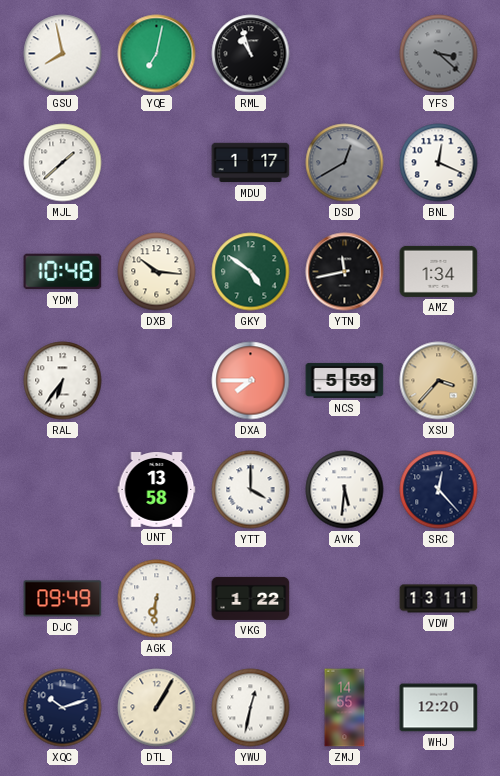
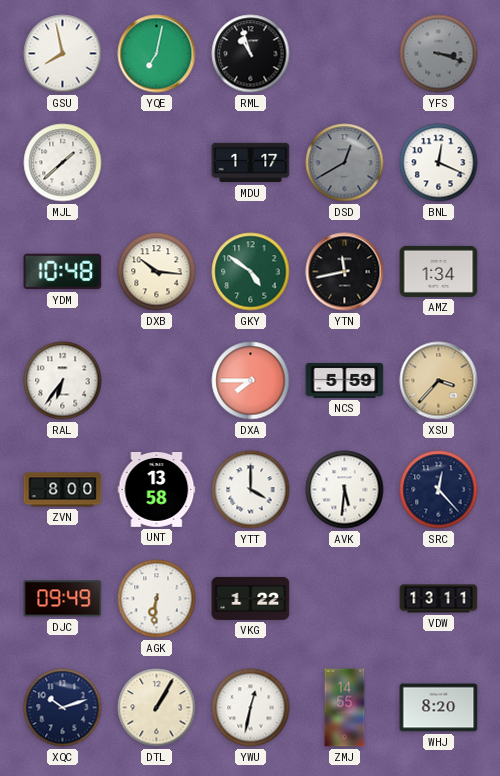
YFS: 3:22 -> 3:18
ZVN: none -> 8:00
WHJ: 12:20 -> 8:20
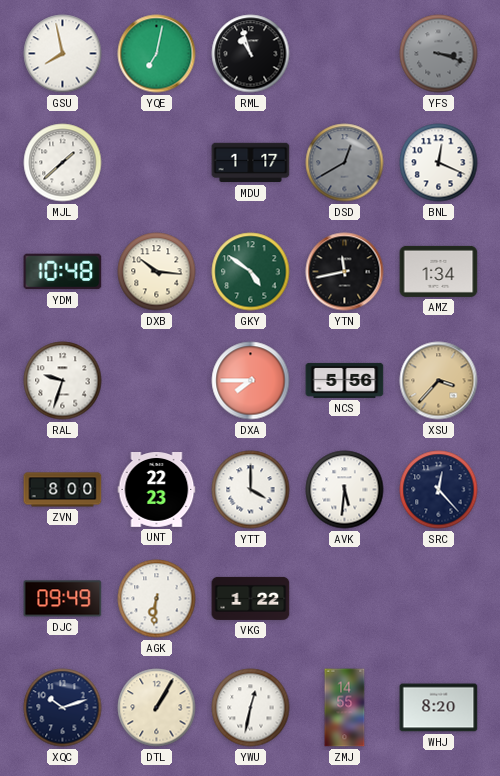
RAL: 6:36 -> 9:33
NCS: 5:59 -> 5:56
UNT: 13:58 -> 22:23
VDW: 13:11 -> none
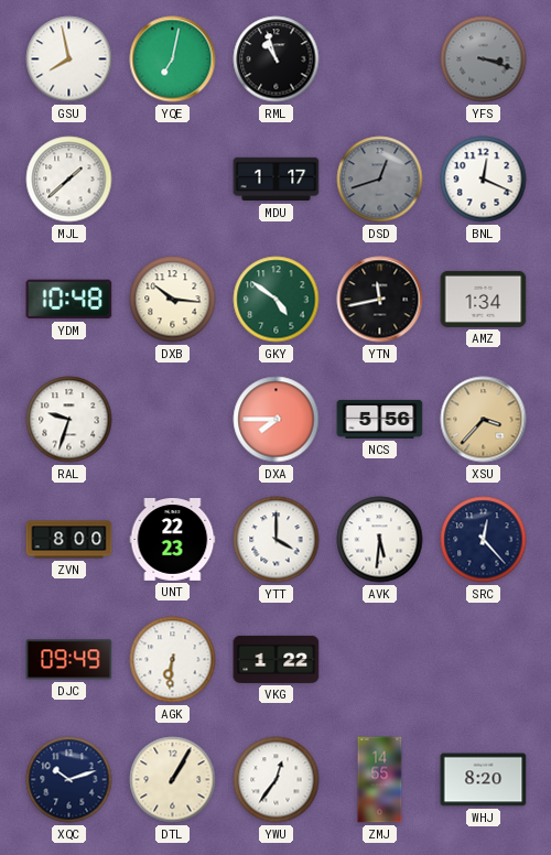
DSD: 12:40 -> 12:42
YWU: 12:32 -> 12:36
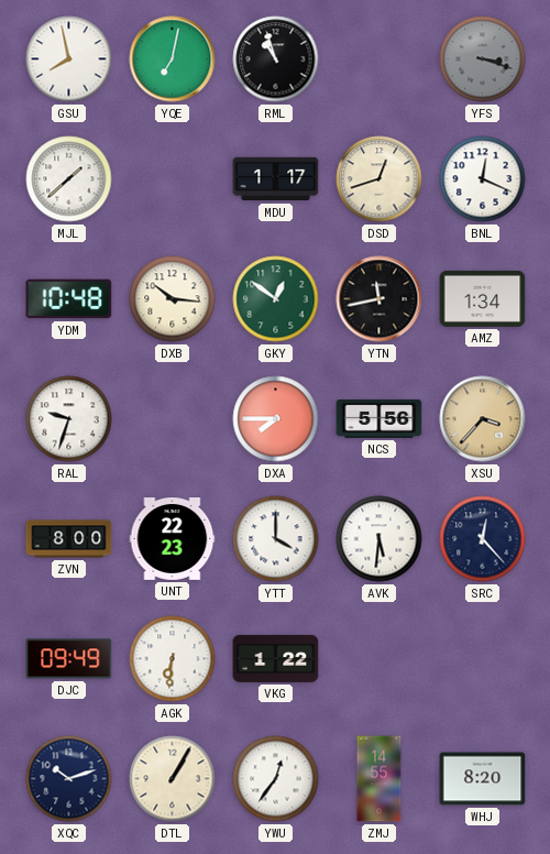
DSD dial: grey -> cream
GKY: 4:51 -> 12:51
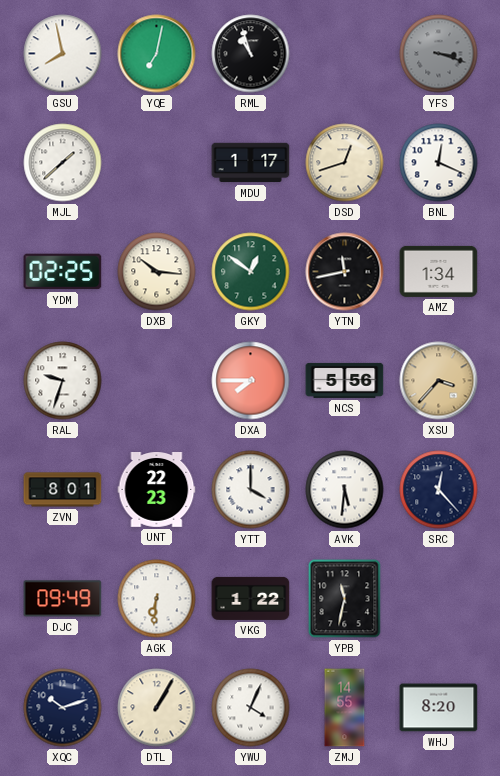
YDM: 10:48 -> 02:25
ZVN: 8:00 -> 8:01
YPB: none -> 11:32
YWU: 12:36 -> 4:04
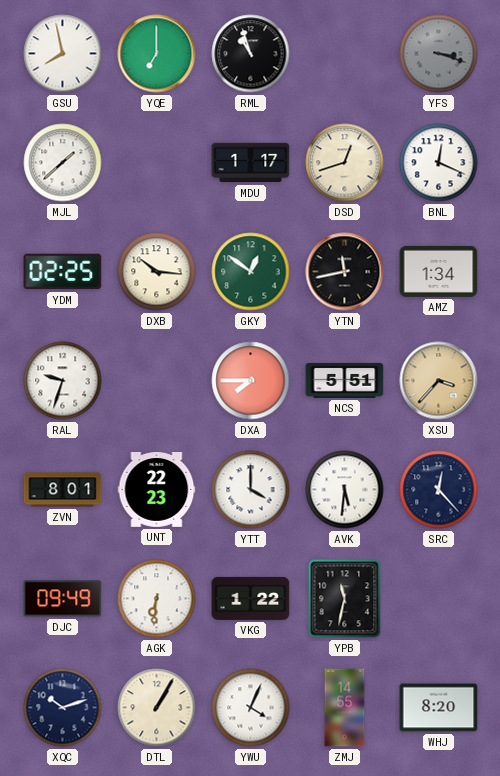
YQE: 7:02 -> 7:00
NCS: 5:56 -> 5:51
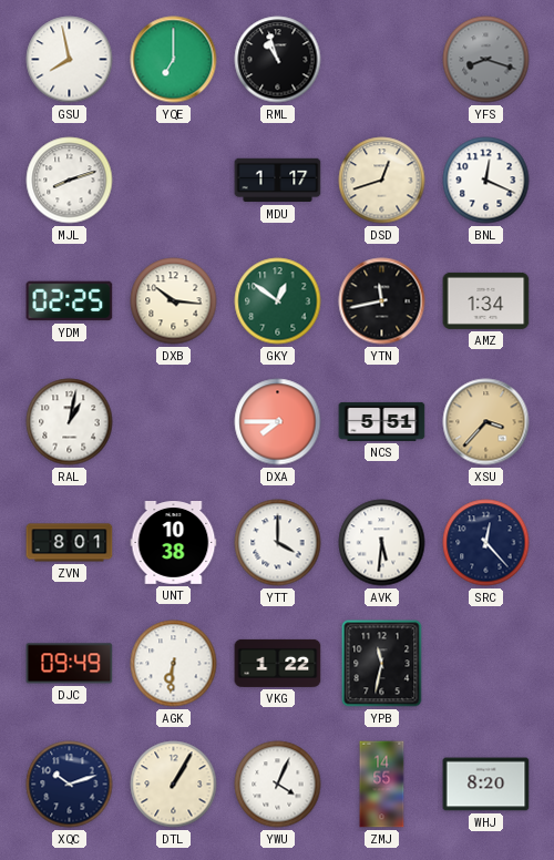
YFS: 3:18 -> 8:18
MJL: 1:38 -> 8:12
RAL: 9:33 -> 1:02
UNT: 22:23 -> 10:38
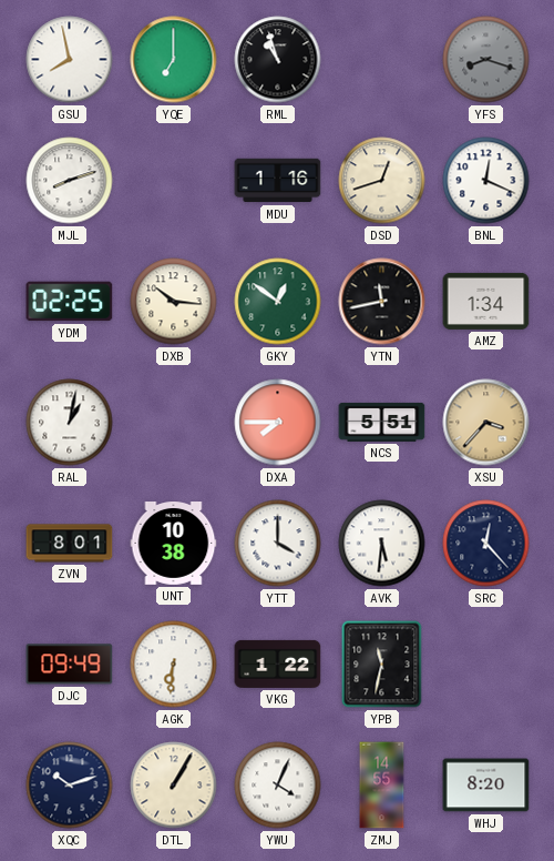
MDU: 1:17 -> 1:16
